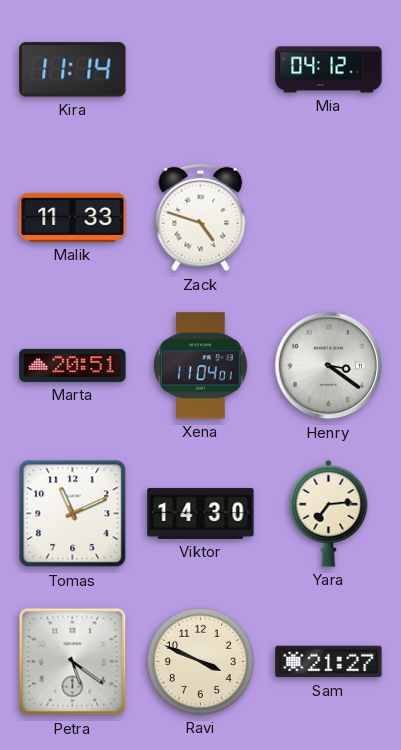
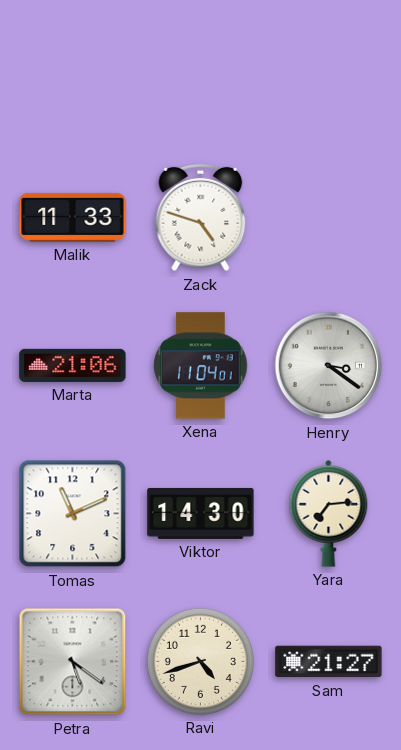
Kira: 11:14 -> none
Mia: 04:12 -> none
Marta: 20:51 -> 21:06
Ravi: 3:49 -> 4:42
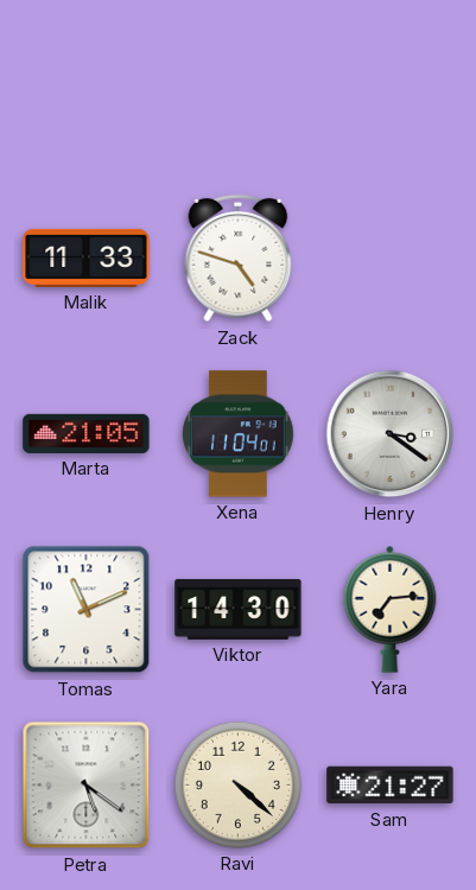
Marta: 21:06 -> 21:05
Ravi: 4:42 -> 4:22
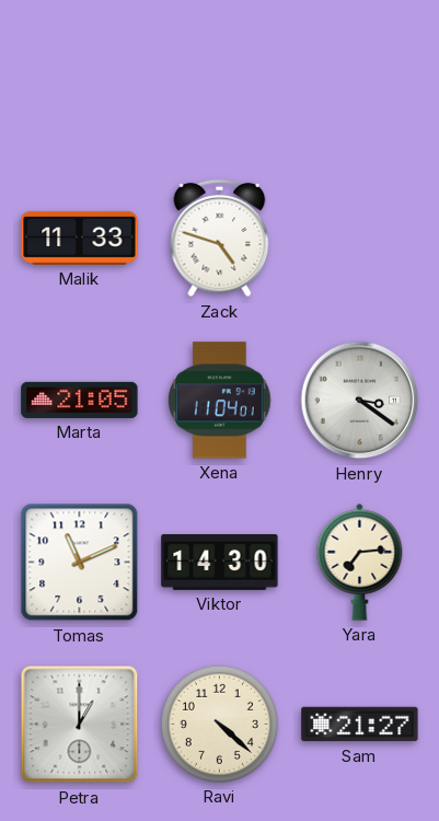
Petra: 5:21 -> 1:00
